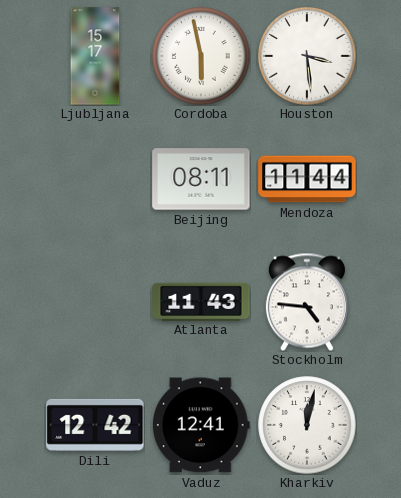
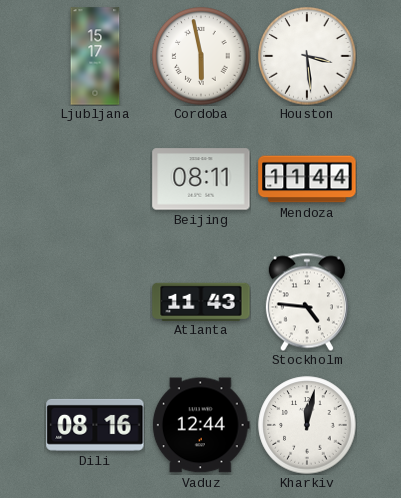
Dili: 12:42 -> 08:16
Vaduz: 12:41 -> 12:44
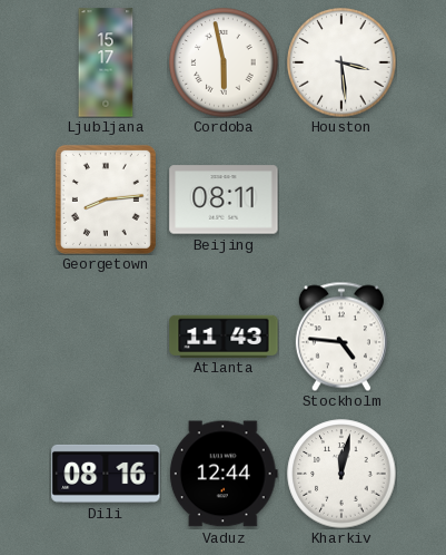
Georgetown: none -> 8:14
Mendoza: 11:44 -> none
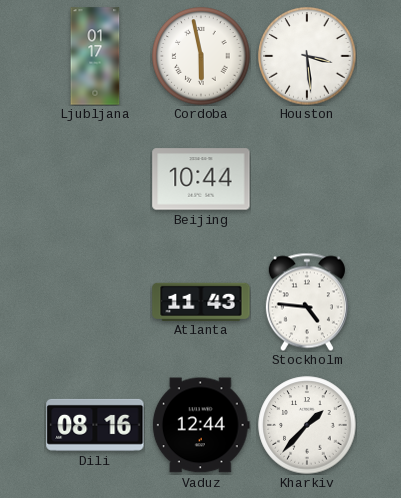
Ljubljana: 15:17 -> 01:17
Georgetown: 8:14 -> none
Beijing: 08:11 -> 10:44
Kharkiv: 12:02 -> 1:37
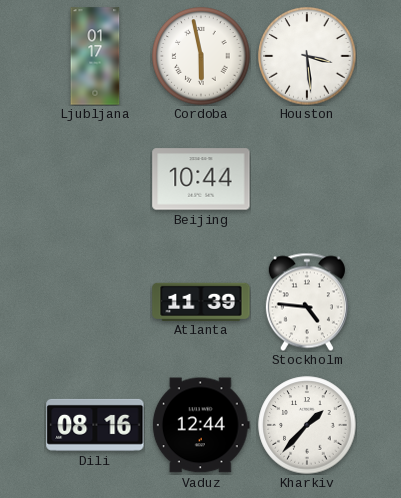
Atlanta: 11:43 -> 11:39
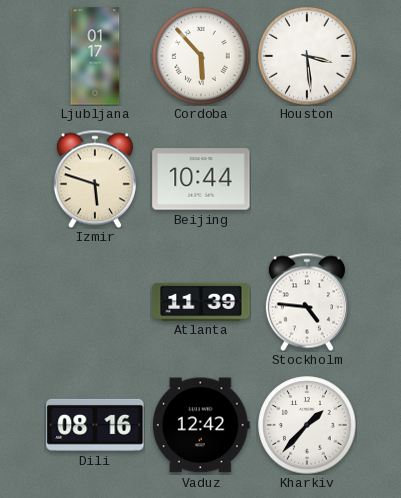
Cordoba: 5:58 -> 5:53
Izmir: none -> 5:48
Vaduz: 12:44 -> 12:42
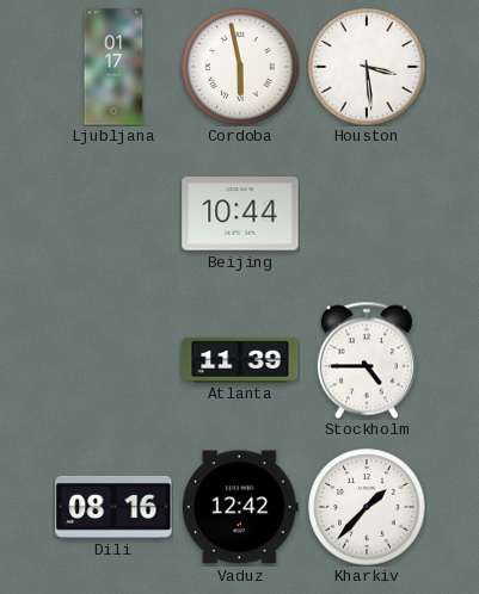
Cordoba: 5:53 -> 5:58
Izmir: 5:48 -> none
Stockholm: 4:46 -> 4:45
